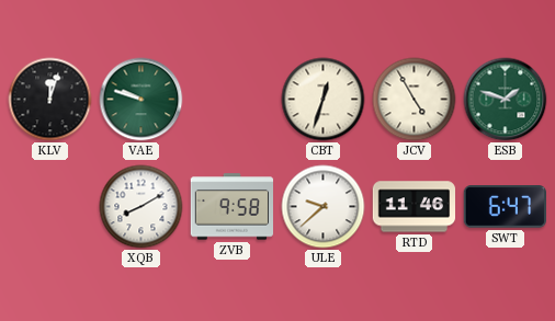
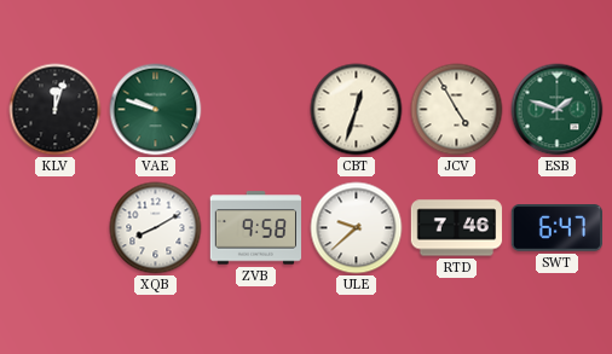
RTD: 11:46 -> 7:46
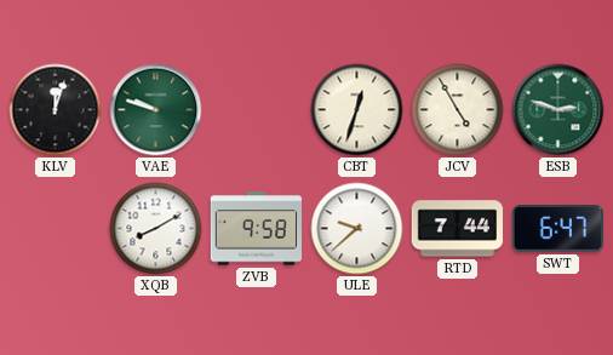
ESB: 1:48 -> 2:48
RTD: 7:46 -> 7:44
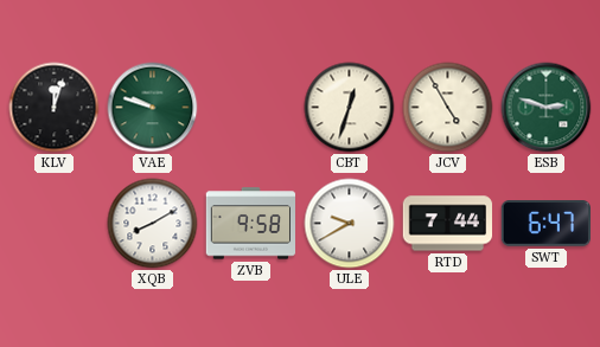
ULE: 9:38 -> 9:40
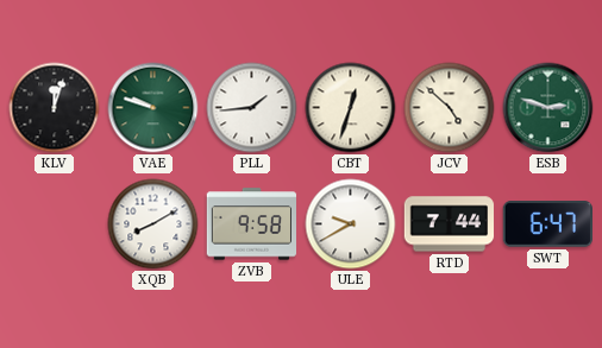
PLL: none -> 1:44
JCV: 4:55 -> 4:52
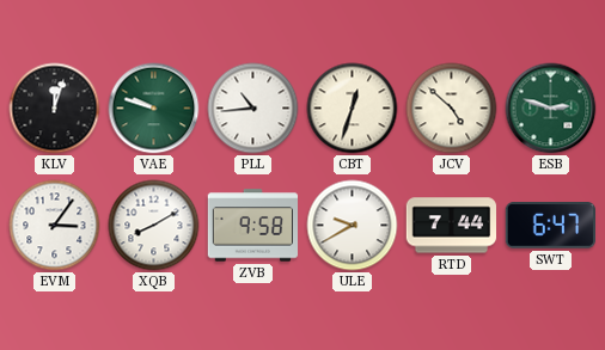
PLL: 1:44 -> 10:44
EVM: none -> 3:06
